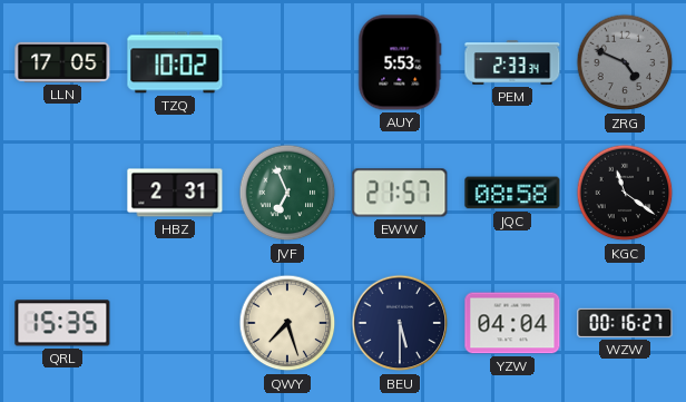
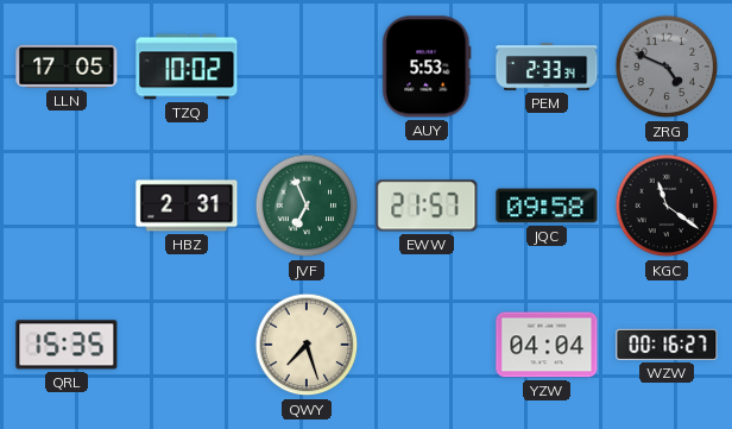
JQC: 08:58 -> 09:58
BEU: 5:30 -> none
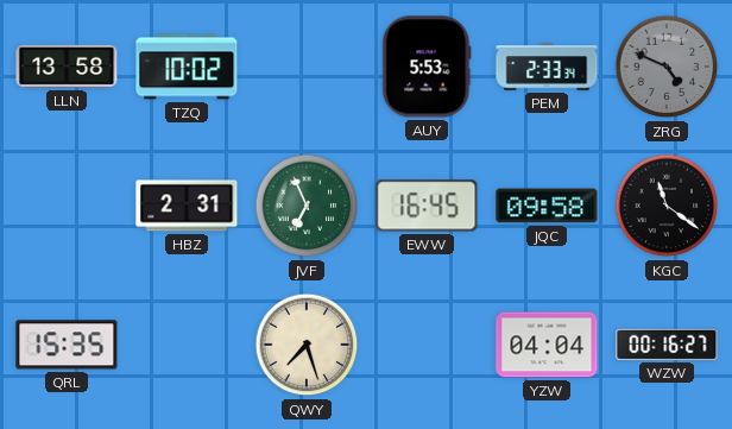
LLN: 17:05 -> 13:58
EWW: 21:57 -> 16:45
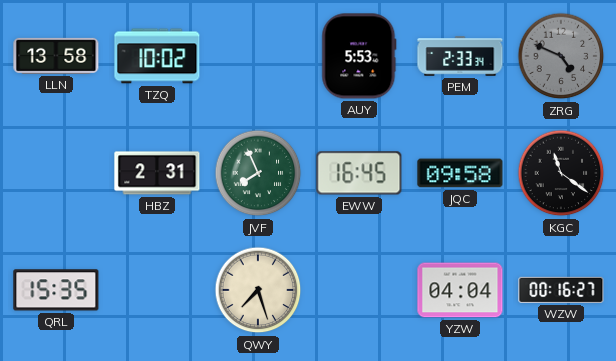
JVF: 6:56 -> 7:56
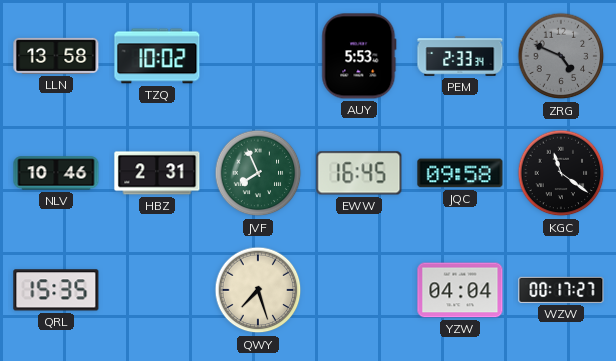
NLV: none -> 10:46
WZW: 00:16 -> 00:17
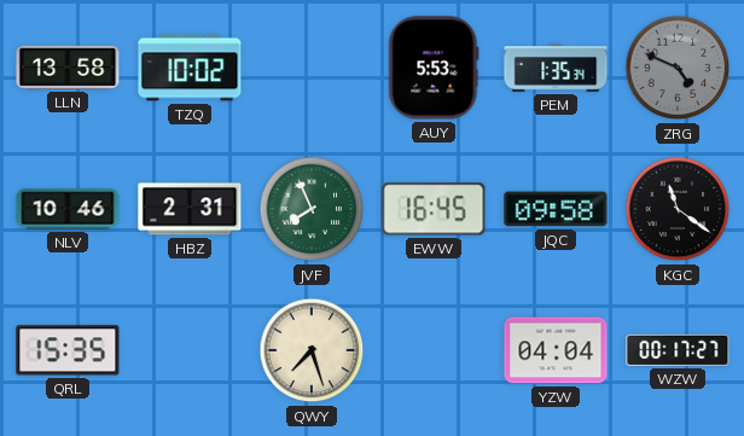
PEM: 2:33 -> 1:35
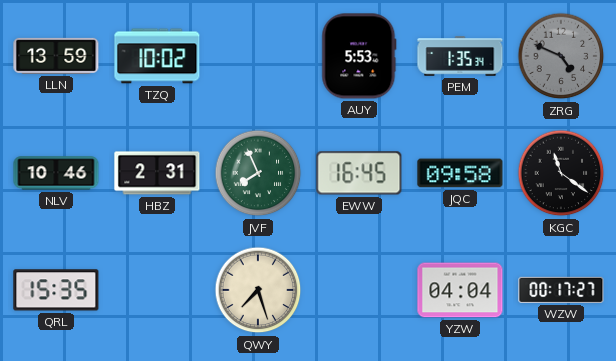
LLN: 13:58 -> 13:59
